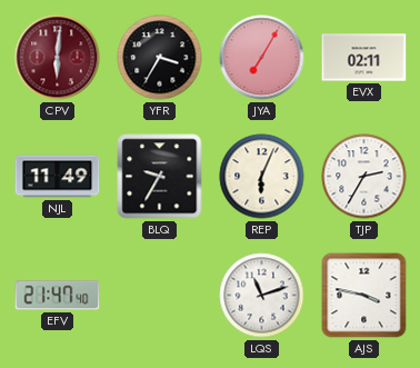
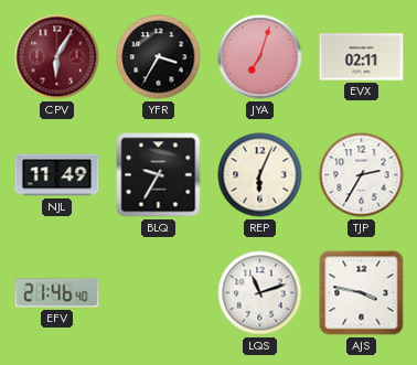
CPV: 6:01 -> 6:05
JYA: 7:05 -> 7:03
EFV: 21:47 -> 21:46
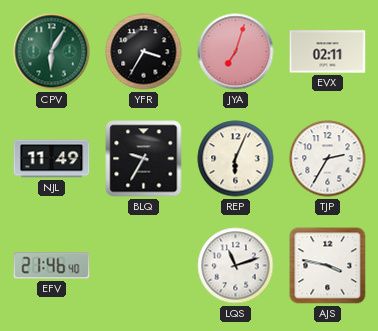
CPV dial: burgundy -> green
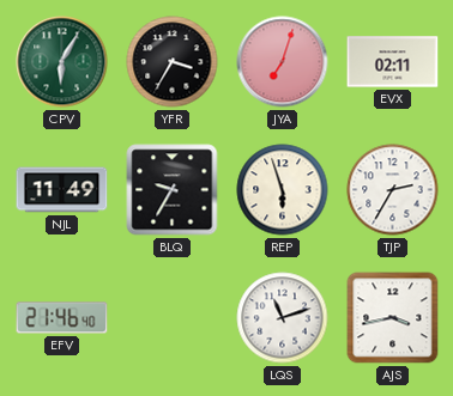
REP: 6:04 -> 5:57
AJS: 3:47 -> 3:43
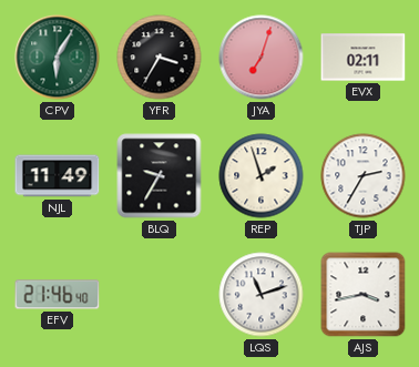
REP: 5:57 -> 1:57
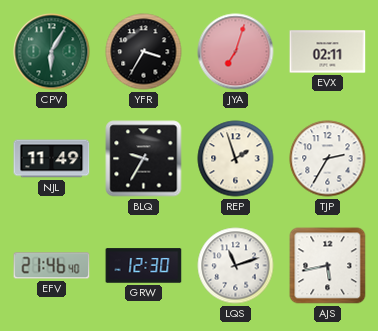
GRW: none -> 12:30
AJS: 3:43 -> 5:43
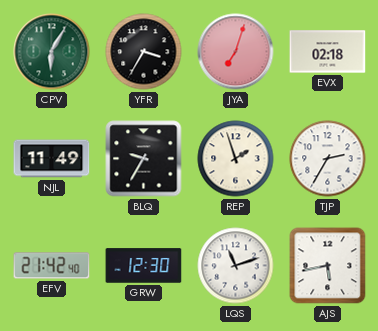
EVX: 02:11 -> 02:18
EFV: 21:46 -> 21:42
